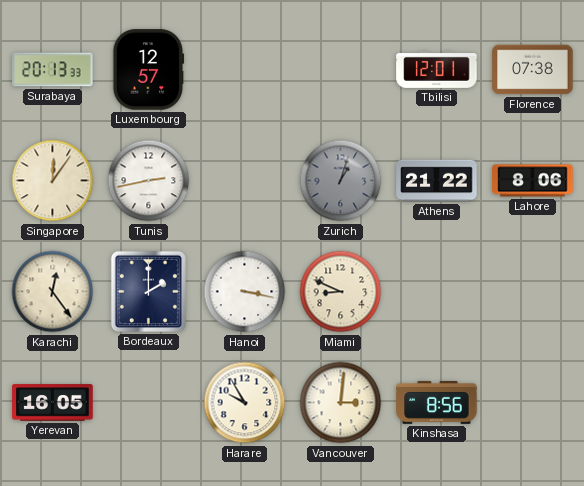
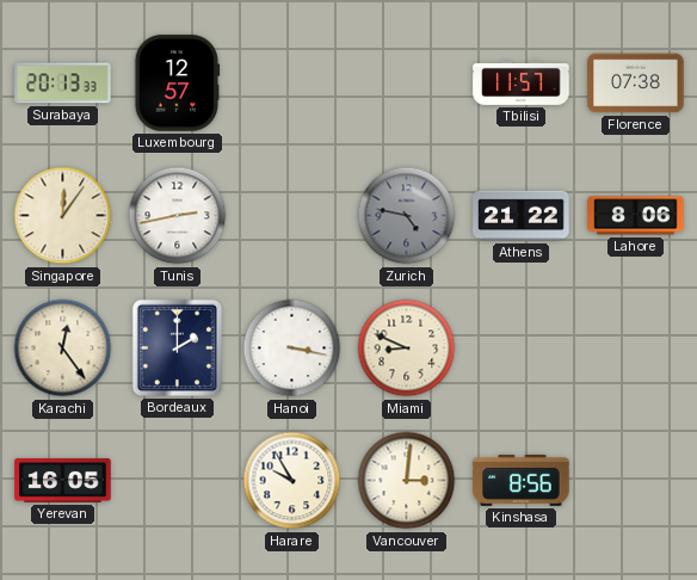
Tbilisi: 12:01 -> 11:57
Zurich: 1:03 -> 4:47
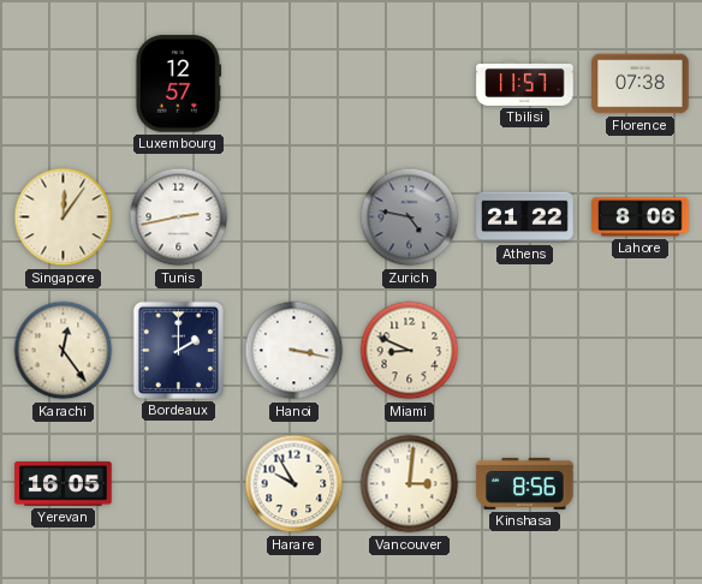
Surabaya: 20:13 -> none
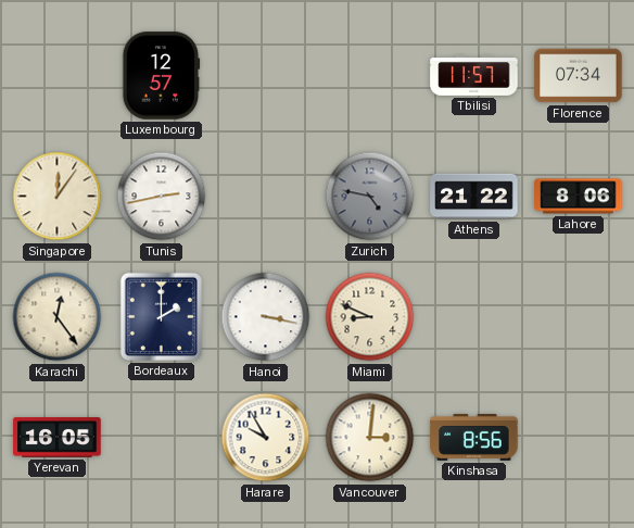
Florence: 07:38 -> 07:34
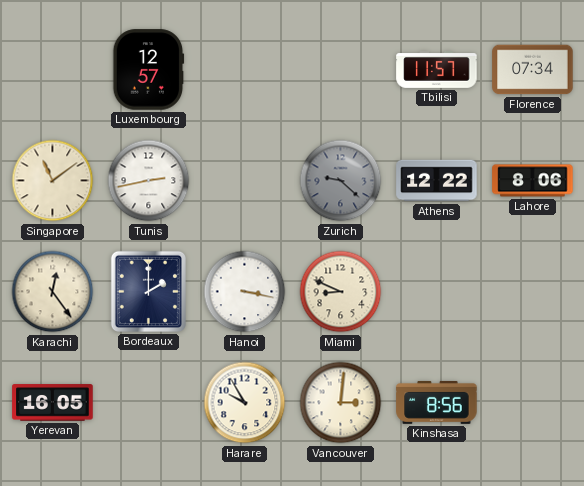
Singapore: 12:06 -> 11:09
Zurich: 4:47 -> 9:22
Athens: 21:22 -> 12:22
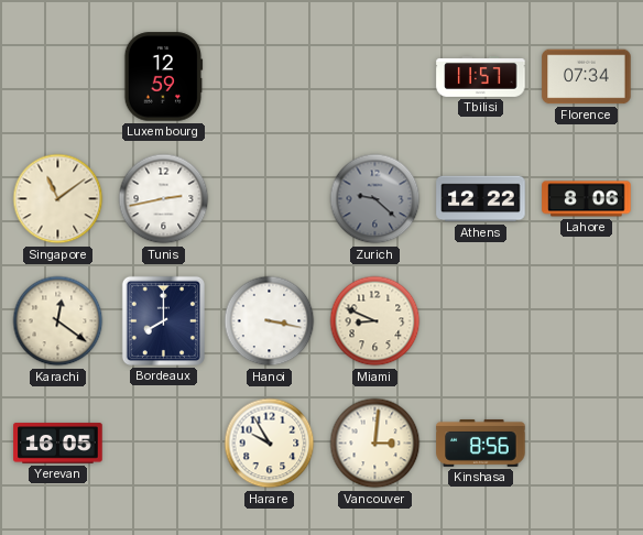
Luxembourg: 12:57 -> 12:59
Karachi: 12:24 -> 12:21
Bordeaux: 2:00 -> 8:00
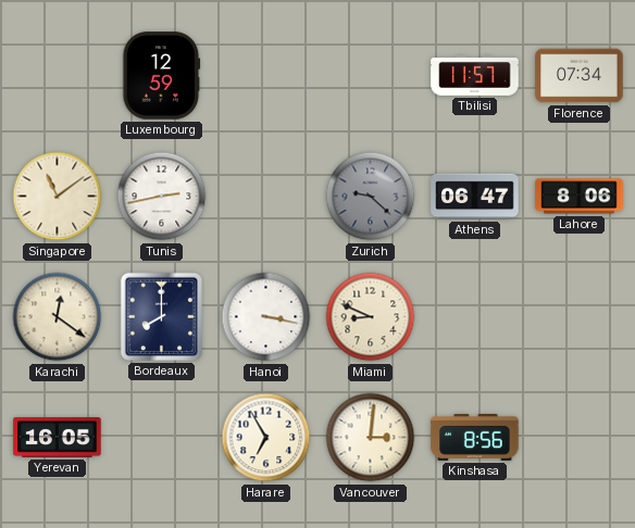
Athens: 12:22 -> 06:47
Harare: 9:55 -> 6:55
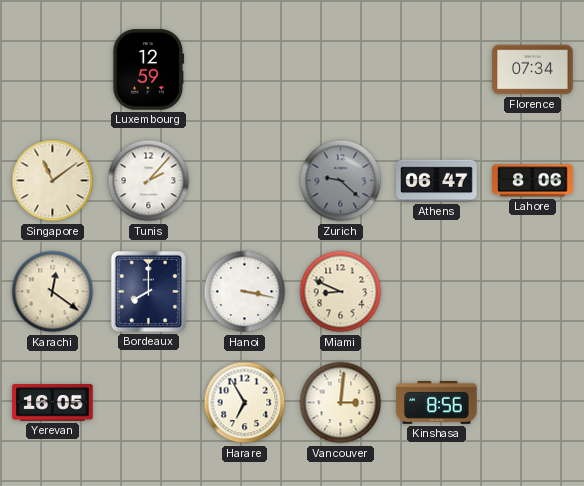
Tbilisi: 11:57 -> none
Tunis: 2:43 -> 2:07
